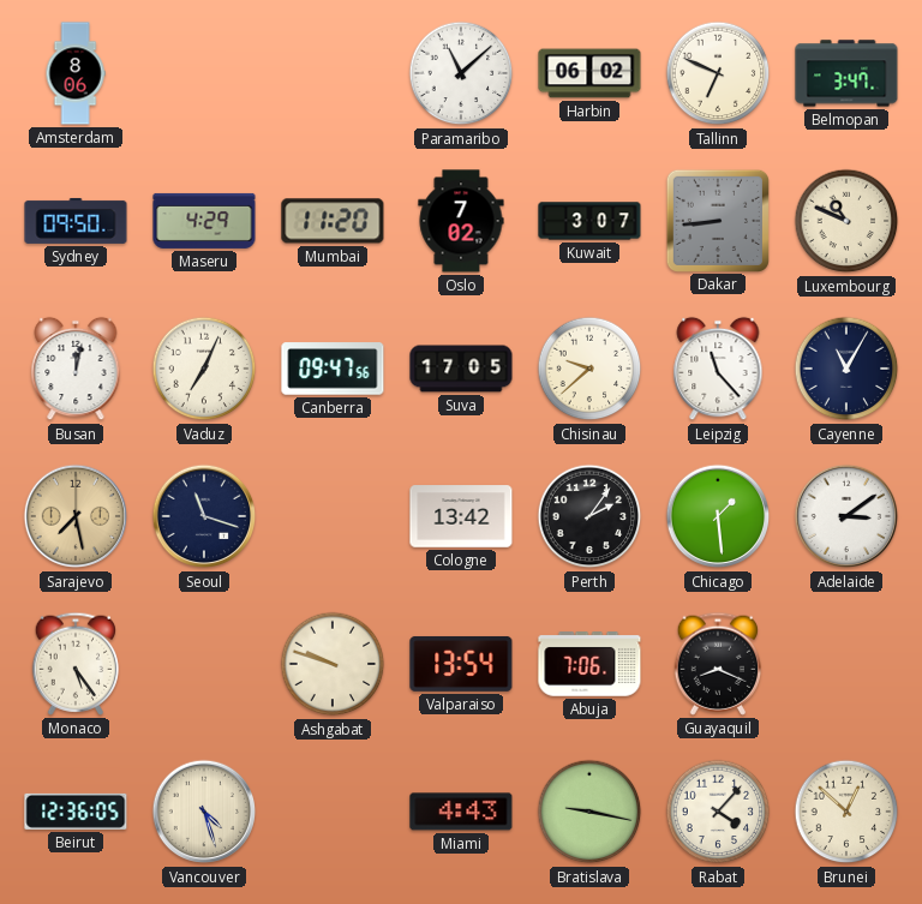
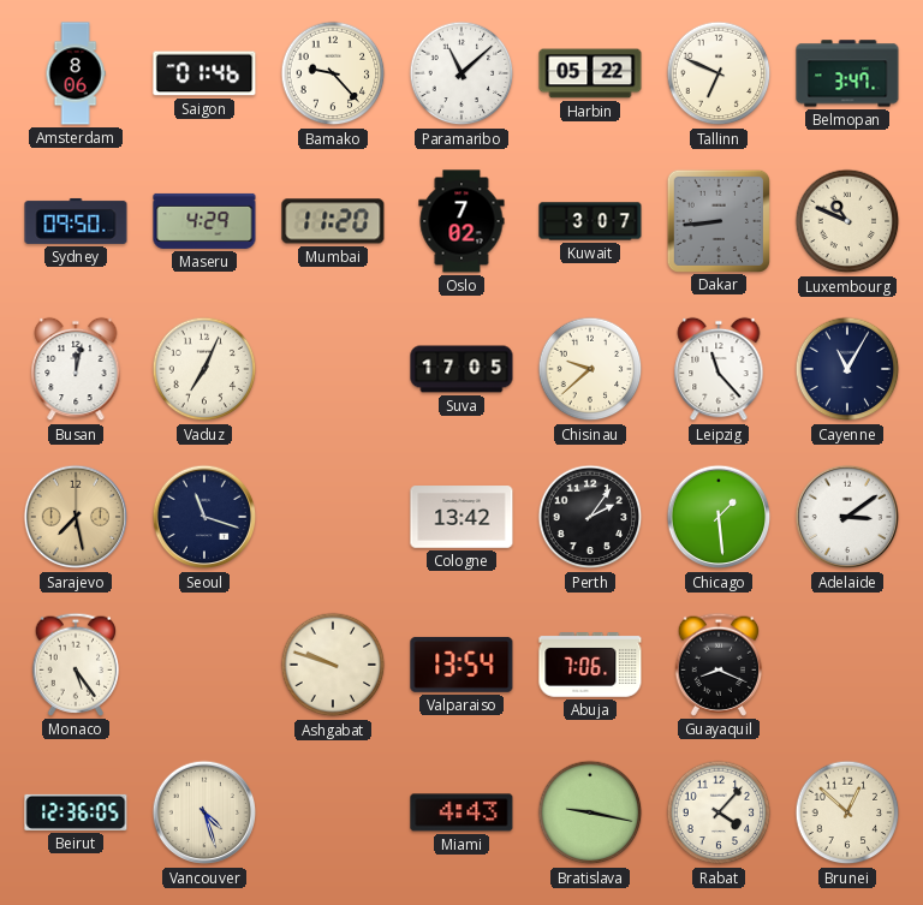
Saigon: none -> 01:46
Bamako: none -> 9:23
Harbin: 06:02 -> 05:22
Canberra: 09:47 -> none
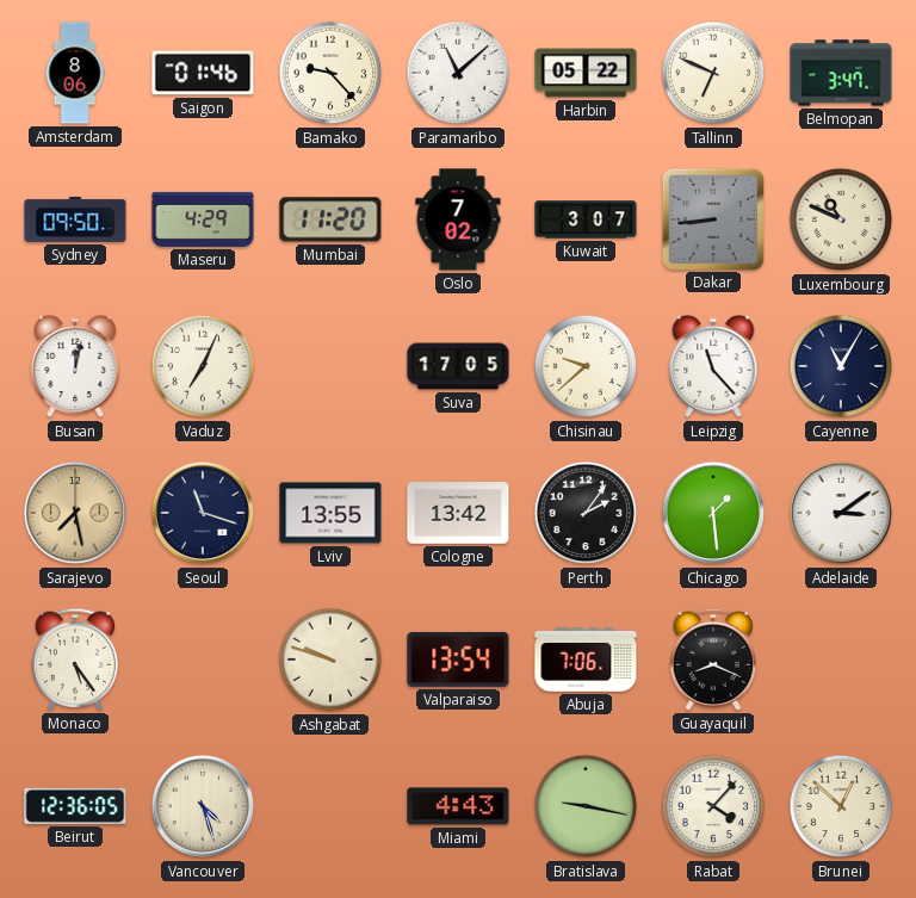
Lviv: none -> 13:55
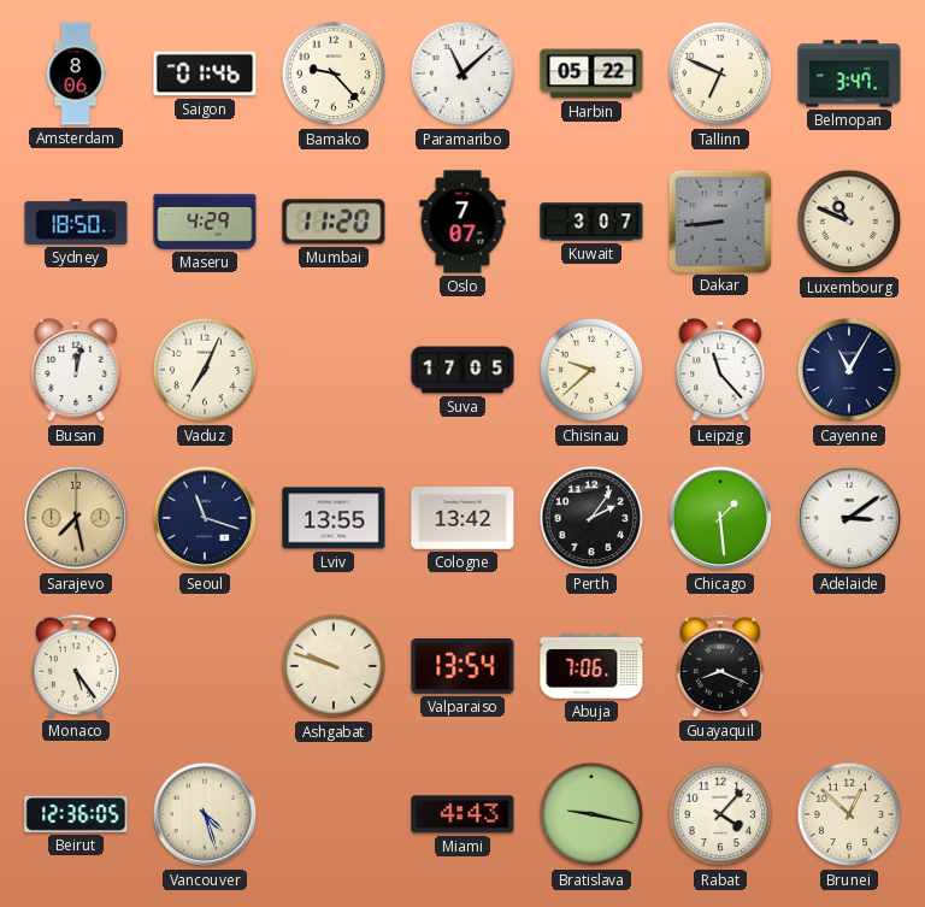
Sydney: 09:50 -> 18:50
Oslo: 7:02 -> 7:07
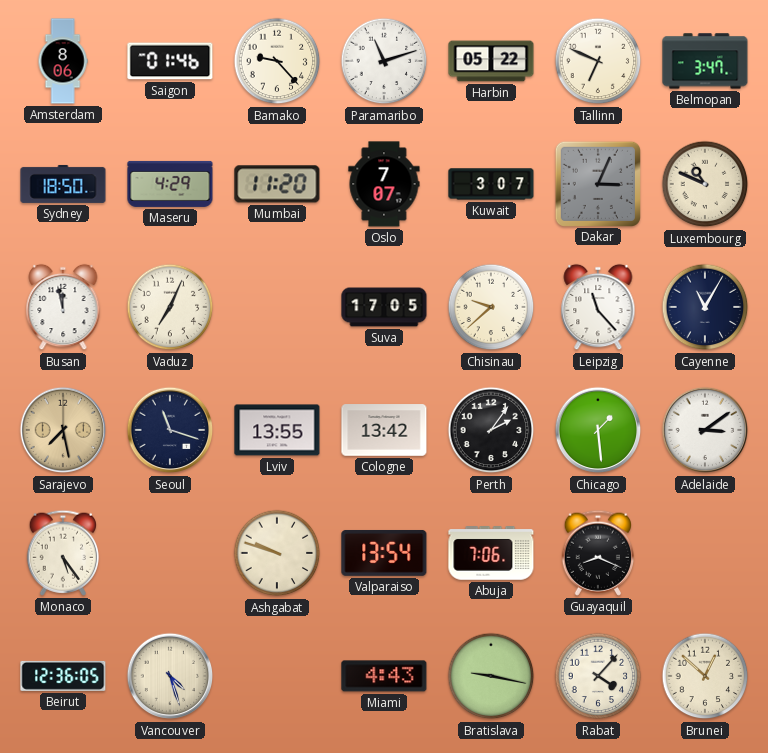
Paramaribo: 11:08 -> 11:12
Dakar: 8:44 -> 3:04
Busan: 12:02 -> 11:58
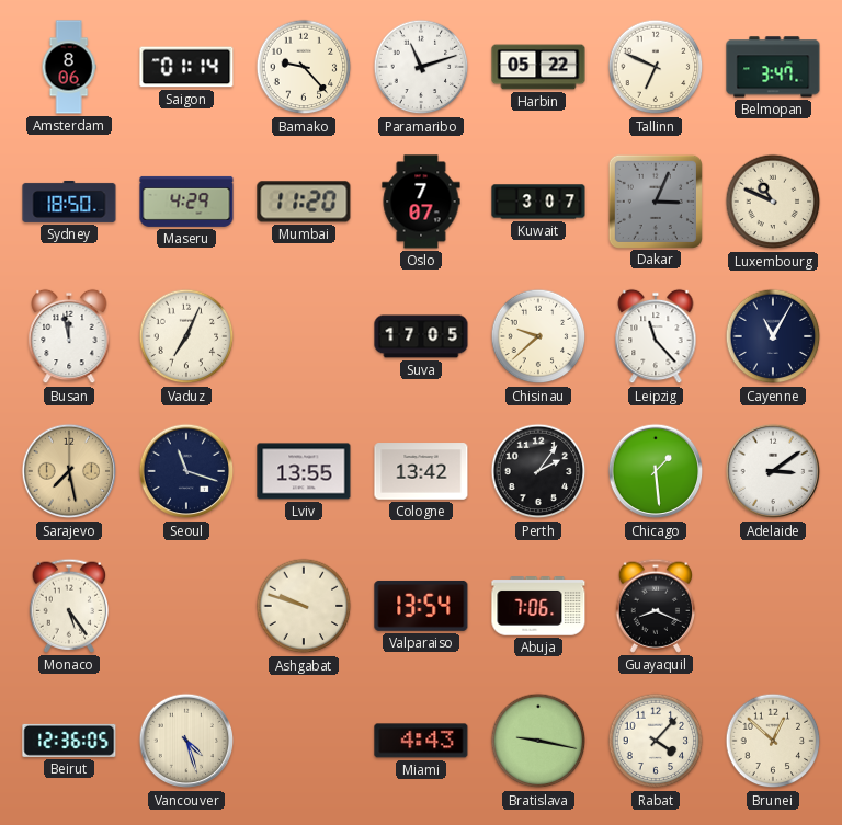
Saigon: 01:46 -> 01:14
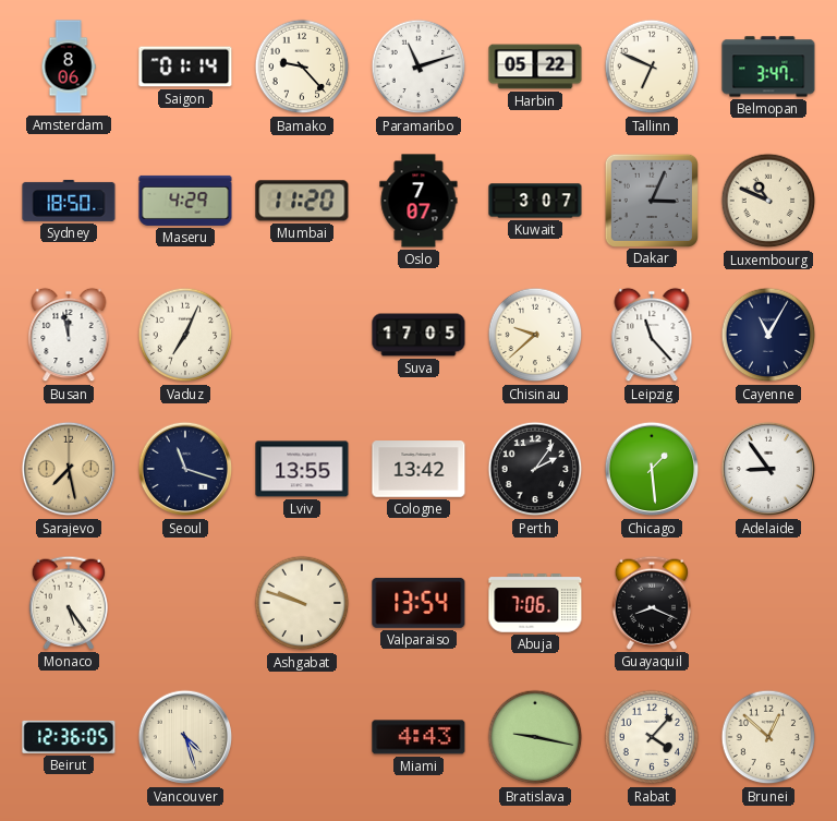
Adelaide: 3:09 -> 8:54
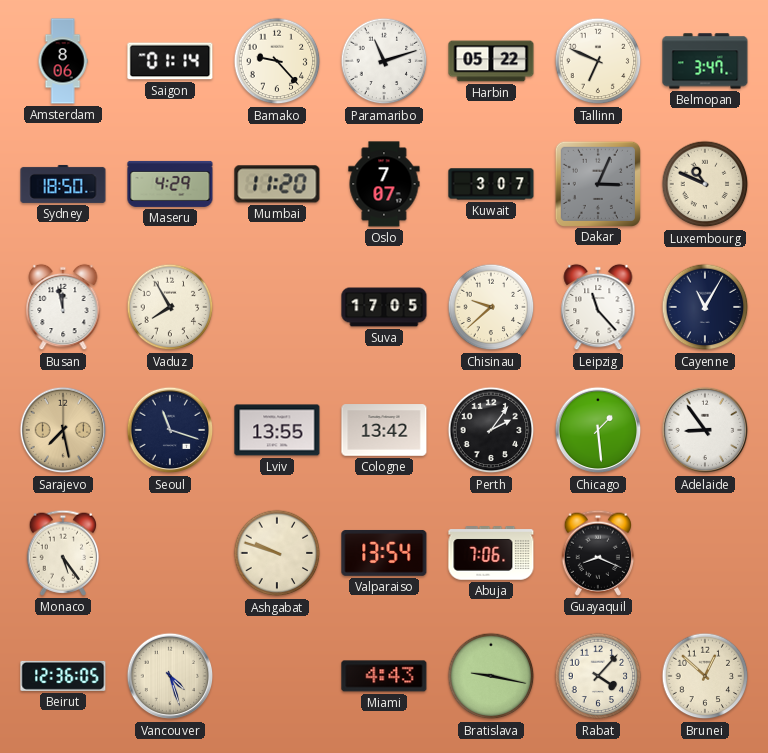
Vaduz: 7:04 -> 7:55
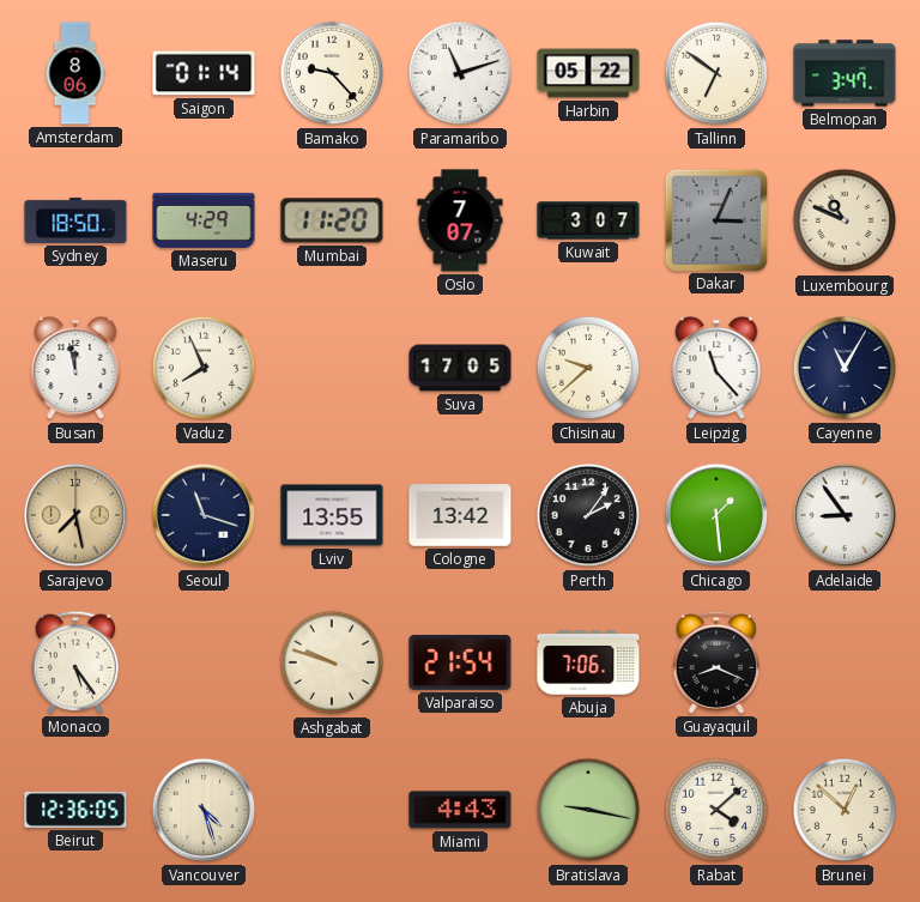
Tallinn: 6:49 -> 6:51
Vaduz: 7:55 -> 7:56
Valparaiso: 13:54 -> 21:54
Rabat: 4:07 -> 4:08
